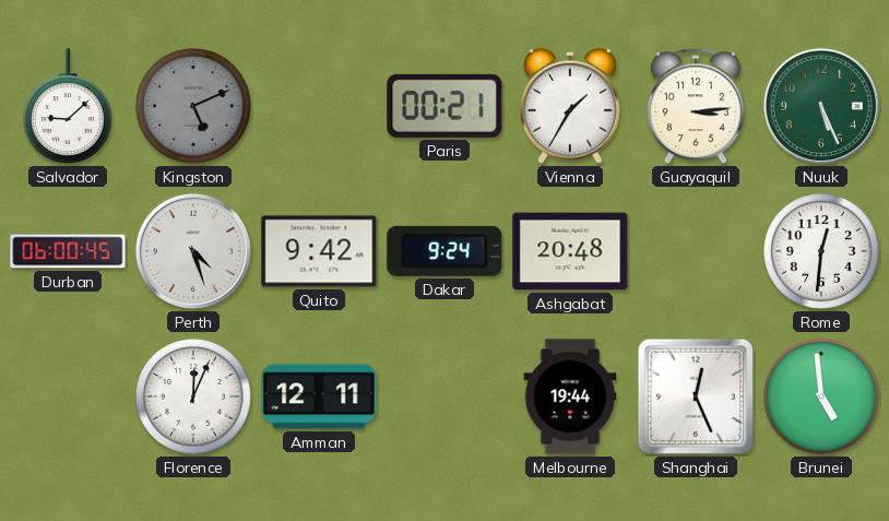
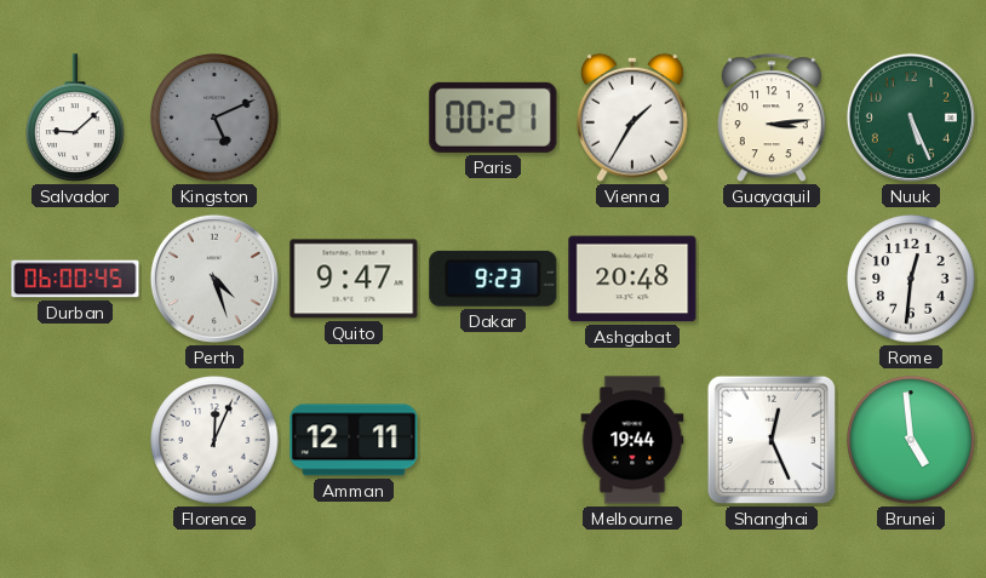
Quito: 9:42 -> 9:47
Dakar: 9:24 -> 9:23
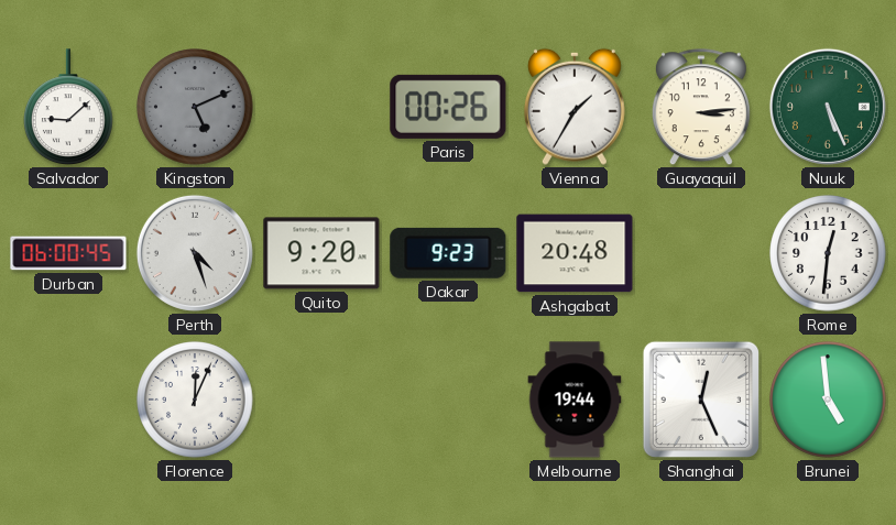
Paris: 00:21 -> 00:26
Quito: 9:47 -> 9:20
Amman: 12:11 -> none
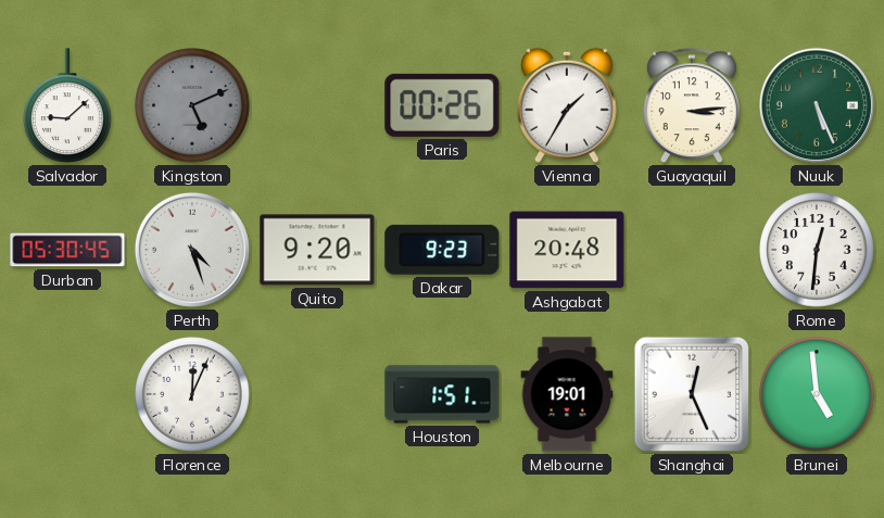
Durban: 06:00 -> 05:30
Houston: none -> 1:51
Melbourne: 19:44 -> 19:01
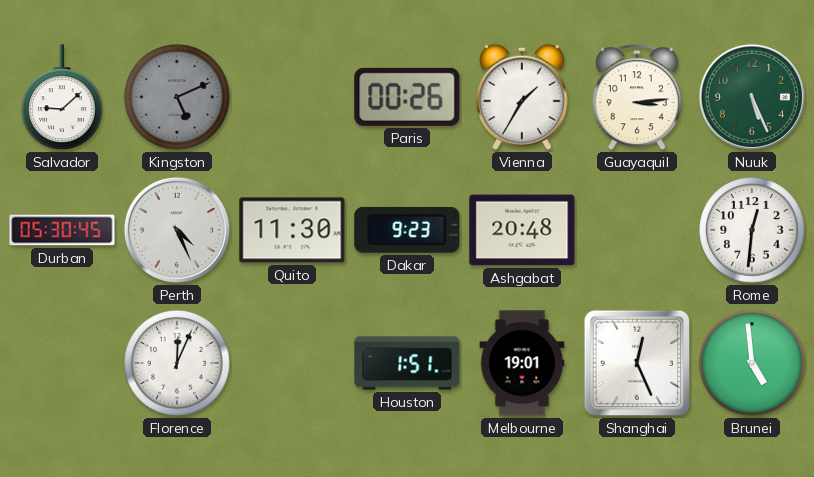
Perth: 4:27 -> 4:26
Quito: 9:20 -> 11:30
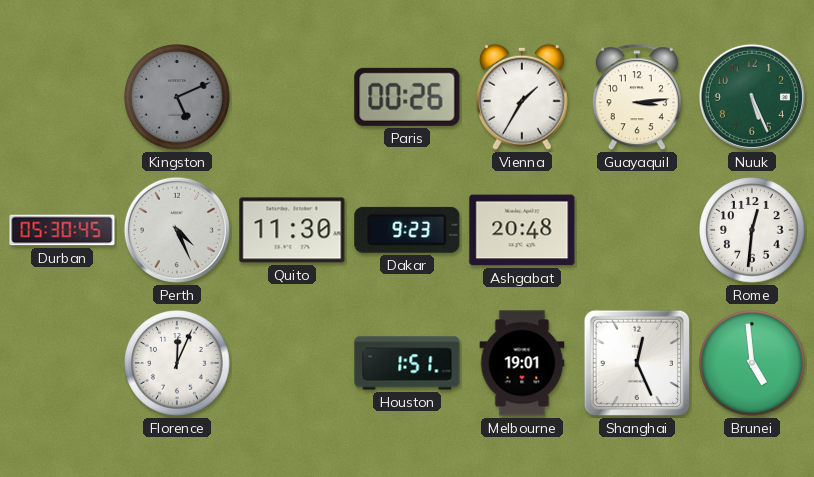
Salvador: 9:08 -> none
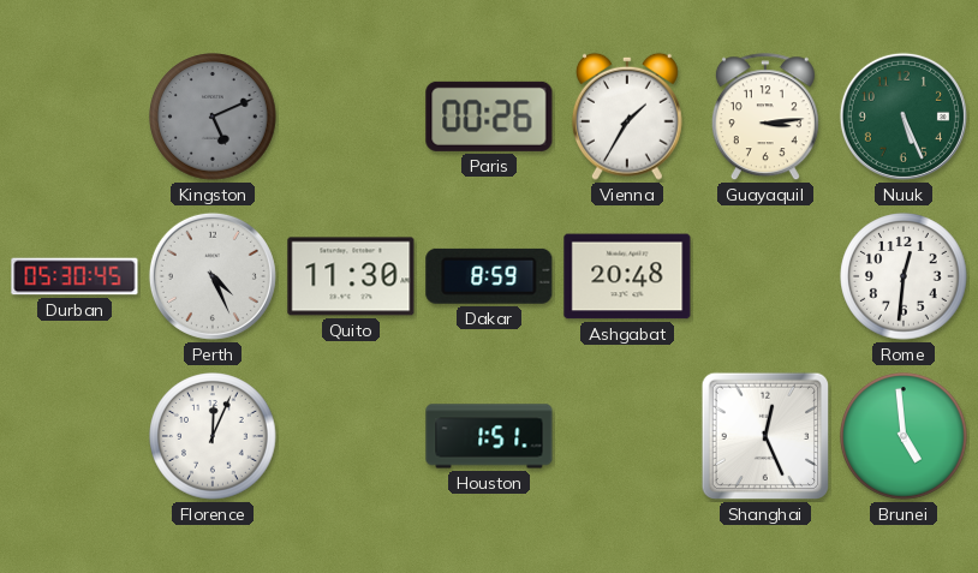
Dakar: 9:23 -> 8:59
Melbourne: 19:01 -> none
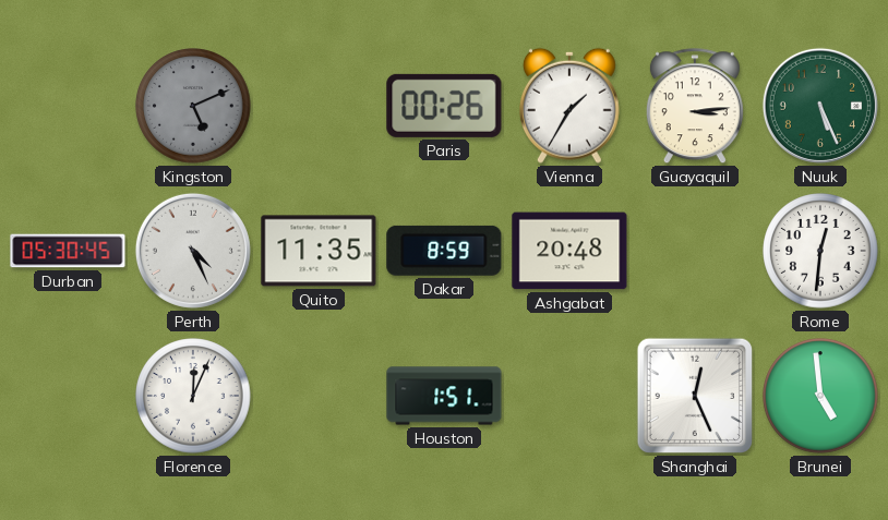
Quito: 11:30 -> 11:35
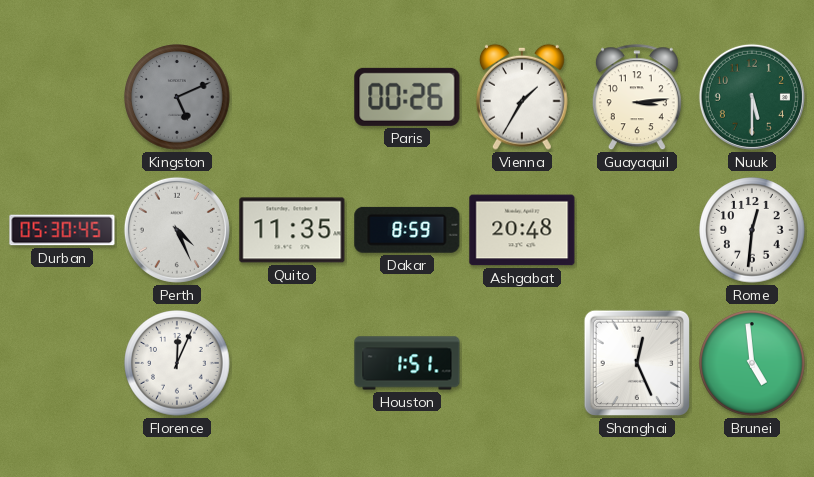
Nuuk: 5:26 -> 5:30
